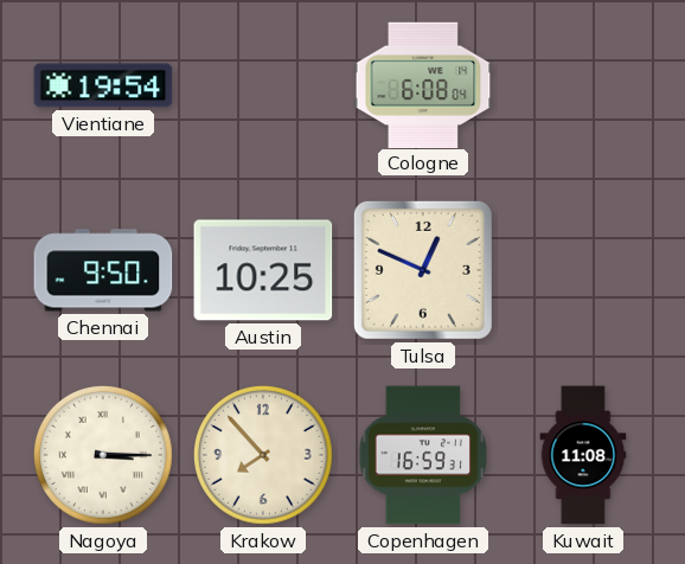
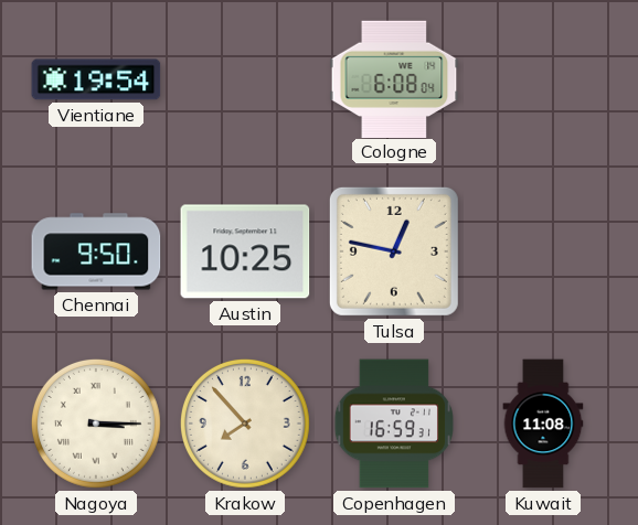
Tulsa: 12:49 -> 12:47
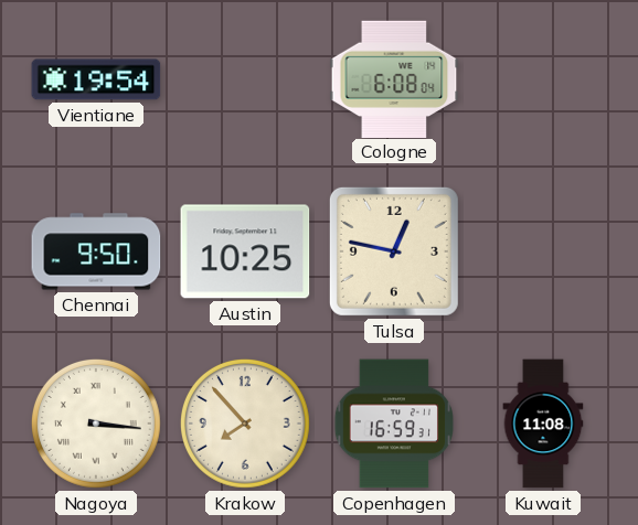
Nagoya: 3:15 -> 3:16
